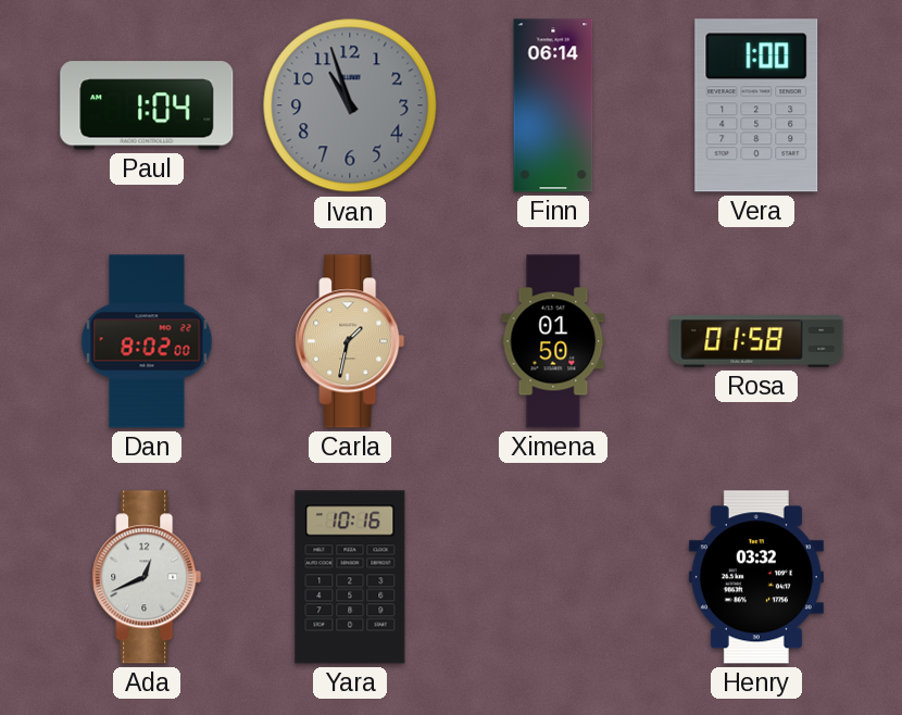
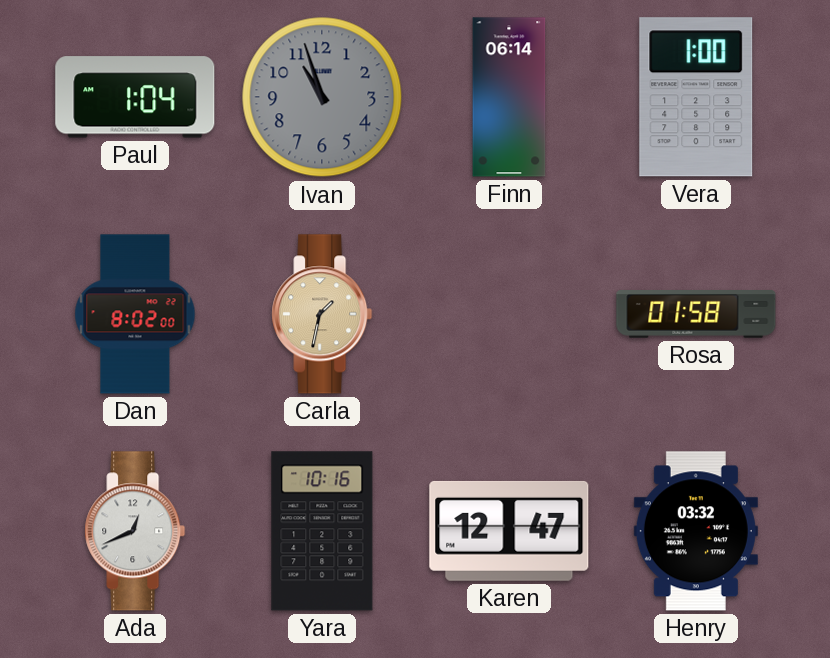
Ximena: 01:50 -> none
Karen: none -> 12:47
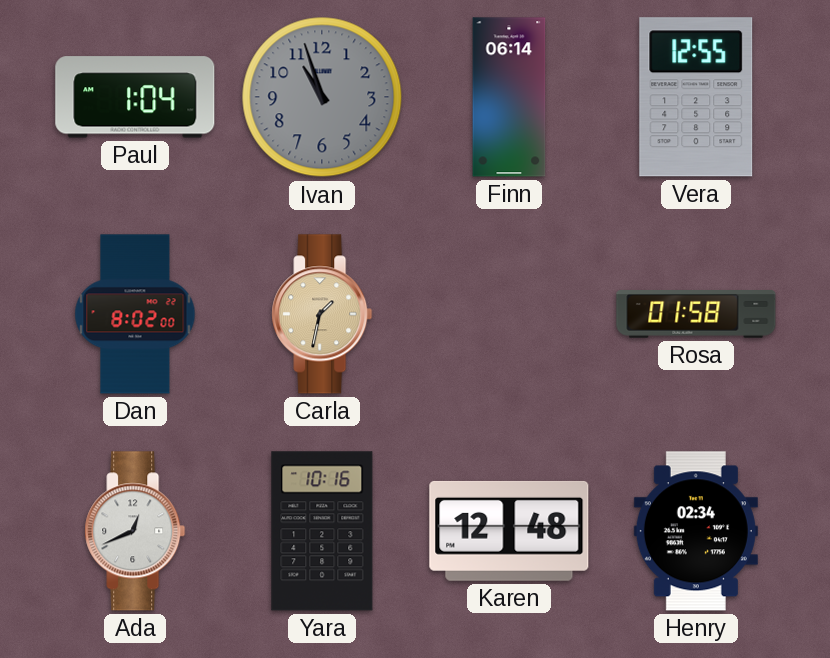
Vera: 1:00 -> 12:55
Karen: 12:47 -> 12:48
Henry: 03:32 -> 02:34
